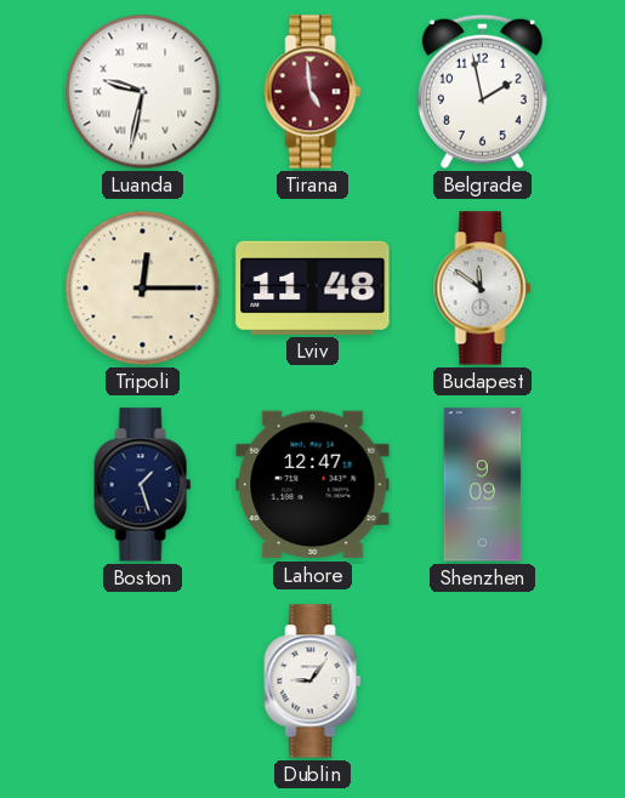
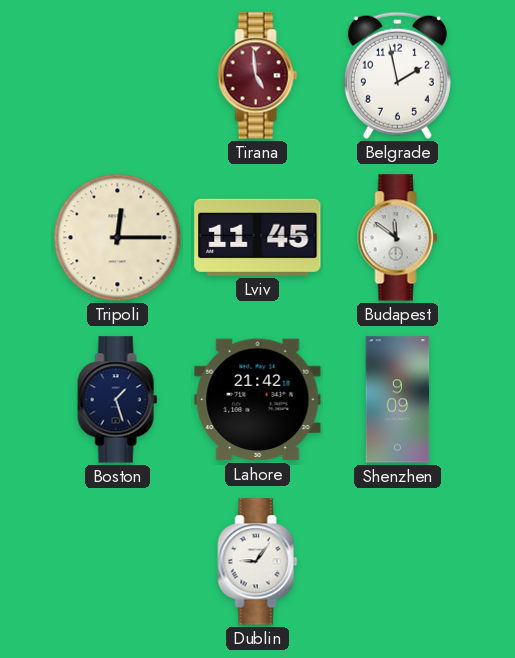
Luanda: 9:32 -> none
Lviv: 11:48 -> 11:45
Lahore: 12:47 -> 21:42
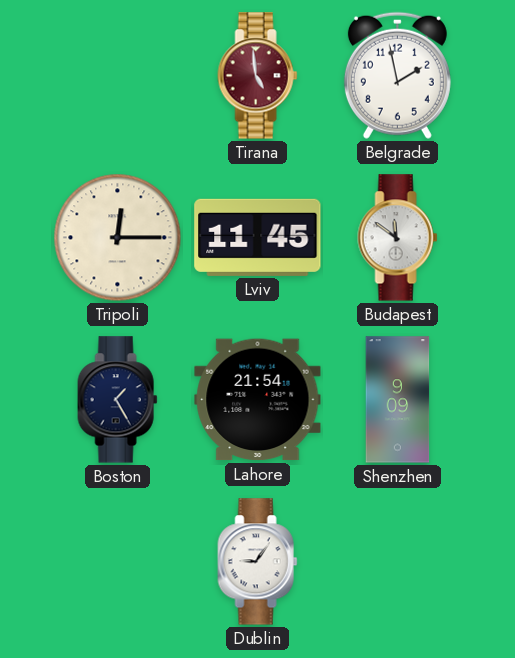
Boston: 1:27 -> 1:25
Lahore: 21:42 -> 21:54
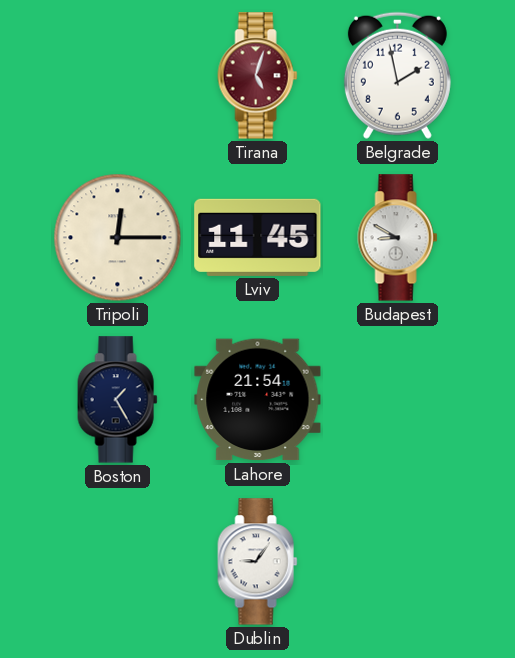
Tirana: 4:59 -> 5:03
Budapest: 11:51 -> 8:50
Shenzhen: 9:09 -> none
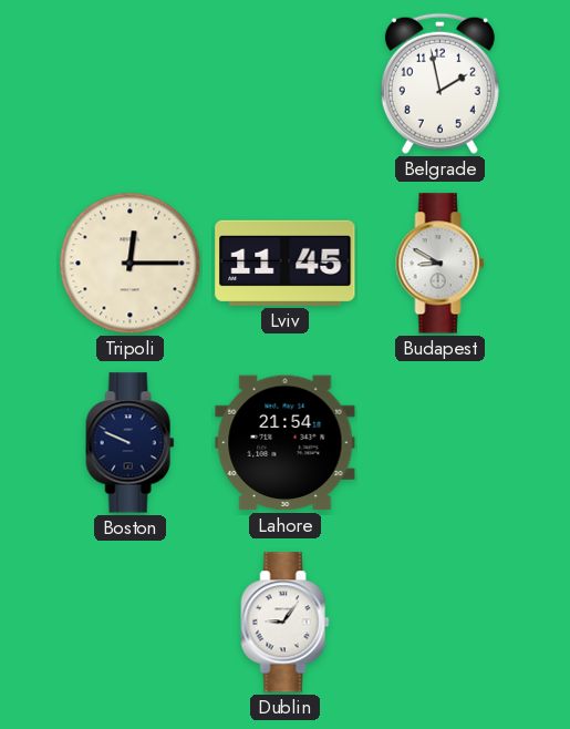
Tirana: 5:03 -> none
Boston: 1:25 -> 9:49
